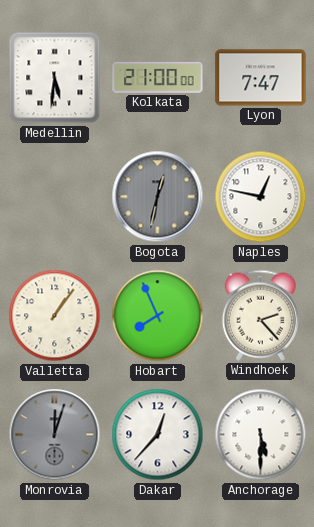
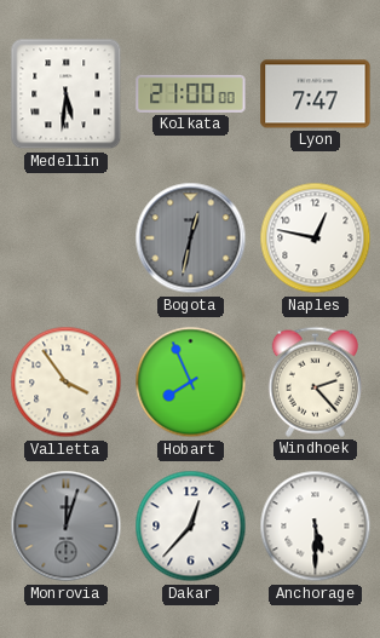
Valletta: 1:06 -> 3:54
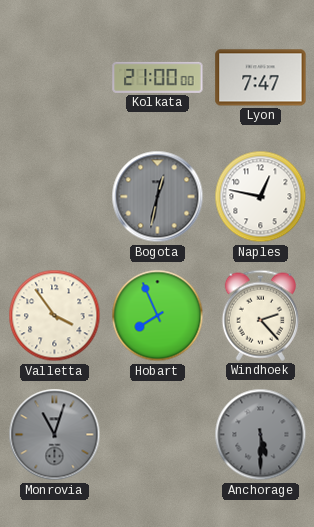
Medellin: 5:31 -> none
Monrovia: 12:03 -> 11:03
Dakar: 12:37 -> none
Anchorage dial: white -> grey
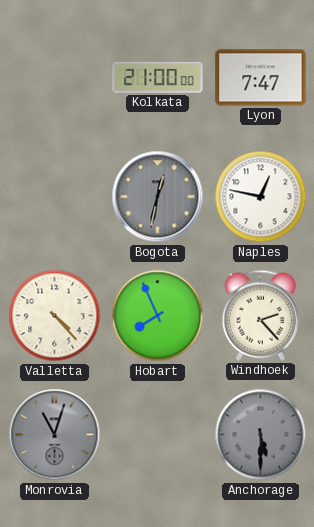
Valletta: 3:54 -> 4:23
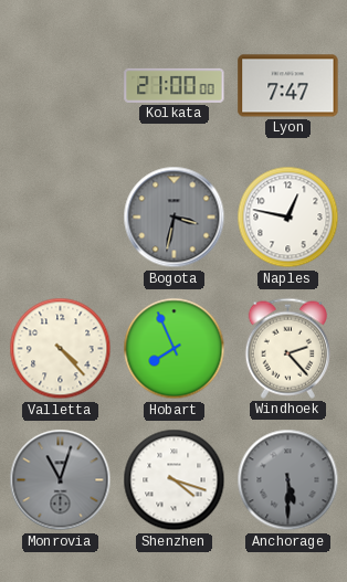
Bogota: 12:32 -> 3:32
Shenzhen: none -> 4:18
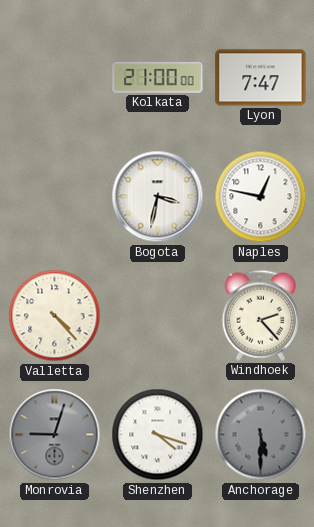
Bogota dial: grey -> white
Hobart: 7:56 -> none
Monrovia: 11:03 -> 9:03
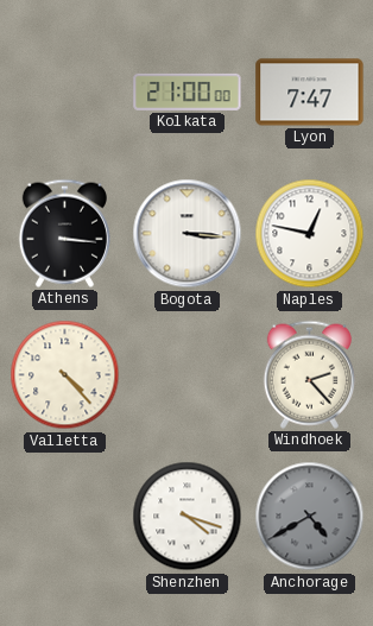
Athens: none -> 3:16
Bogota: 3:32 -> 3:16
Monrovia: 9:03 -> none
Anchorage: 5:30 -> 4:40
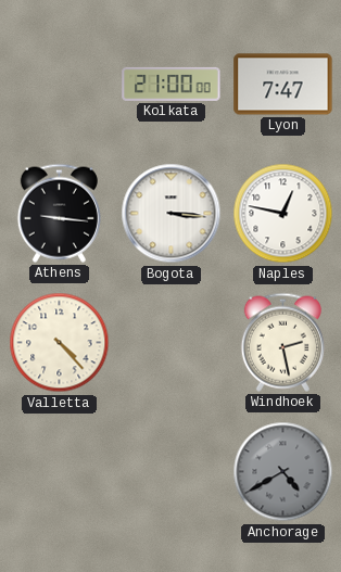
Athens: 3:16 -> 9:16
Windhoek: 2:23 -> 2:28
Shenzhen: 4:18 -> none
